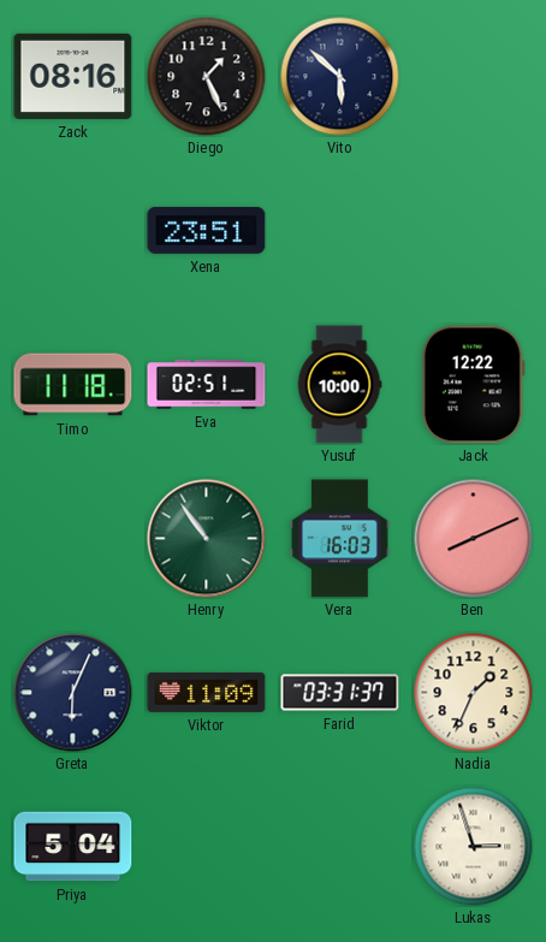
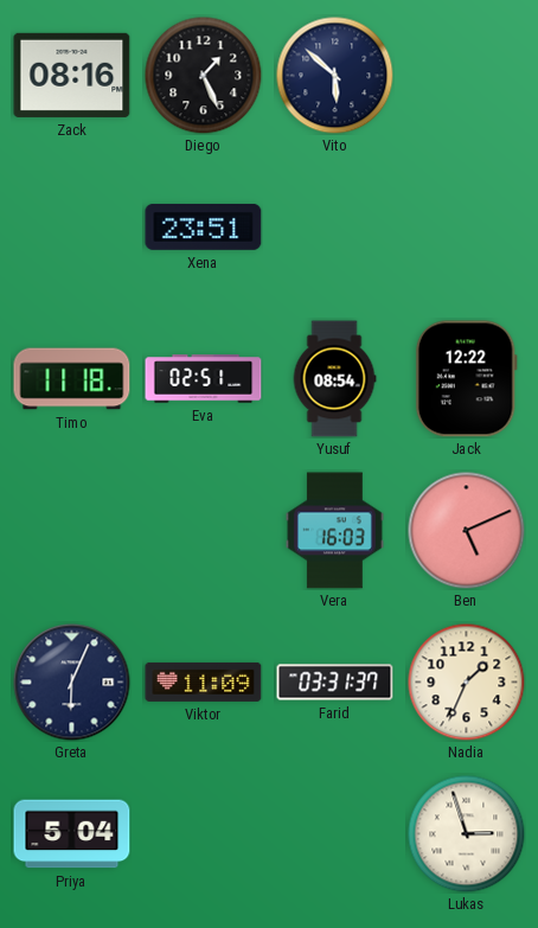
Yusuf: 10:00 -> 08:54
Henry: 10:54 -> none
Ben: 8:11 -> 5:11
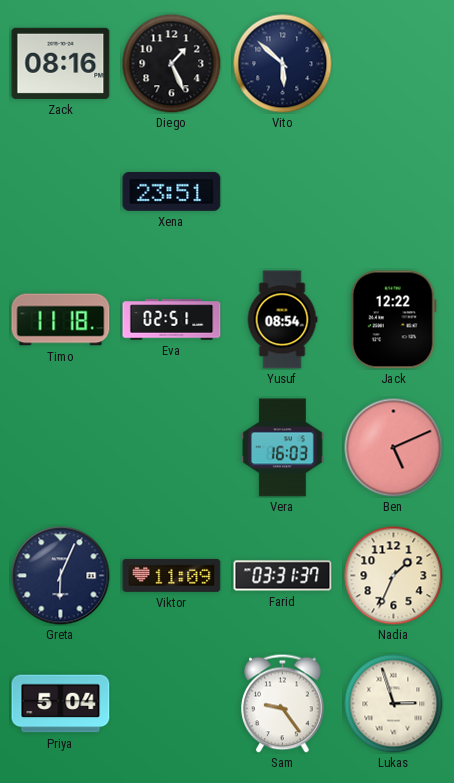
Sam: none -> 9:24
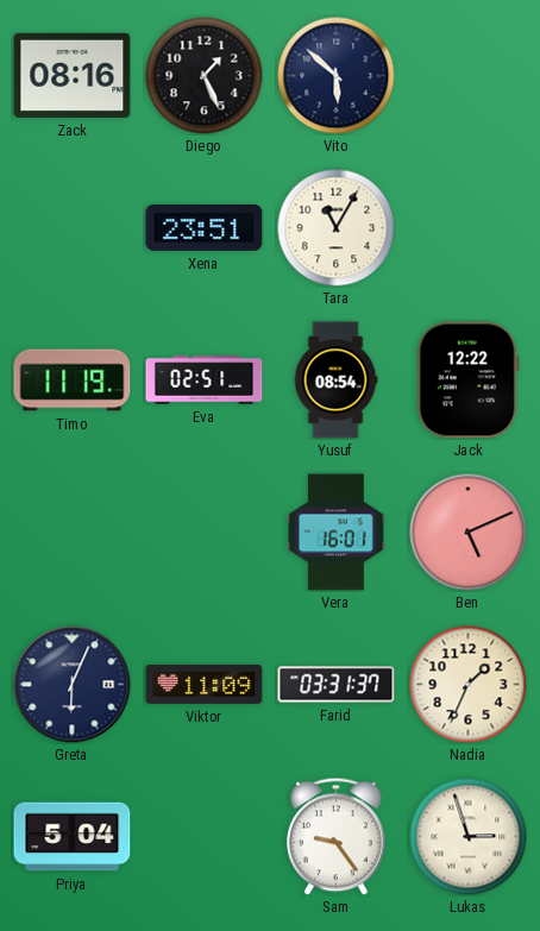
Tara: none -> 11:05
Timo: 11:18 -> 11:19
Vera: 16:03 -> 16:01
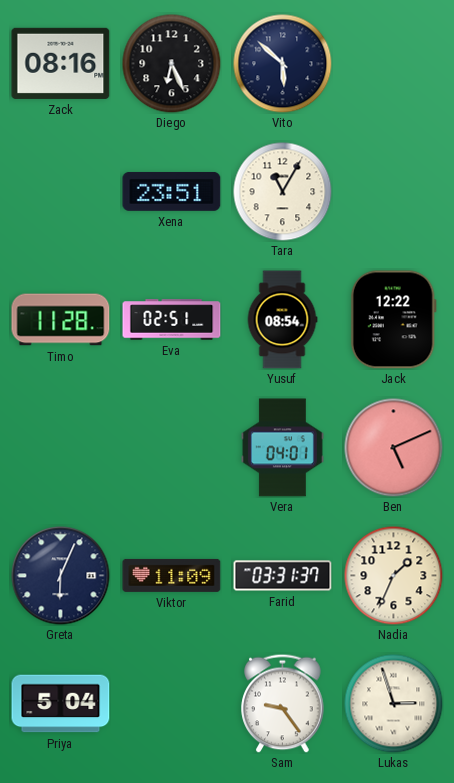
Diego: 1:26 -> 6:26
Timo: 11:19 -> 11:28
Vera: 16:01 -> 04:01
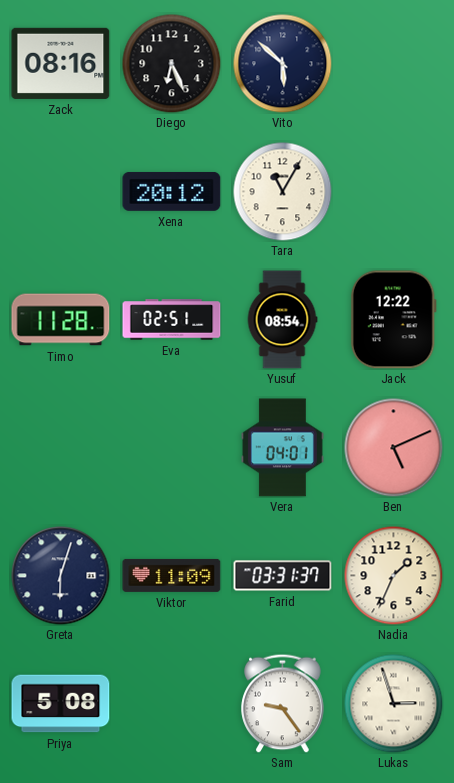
Xena: 23:51 -> 20:12
Greta: 6:04 -> 6:03
Priya: 5:04 -> 5:08
